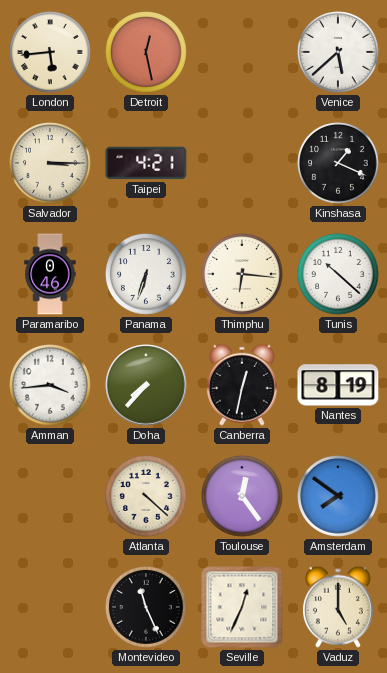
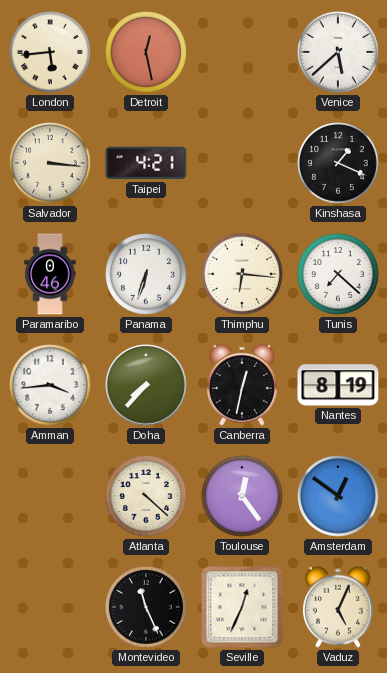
Salvador: 3:15 -> 3:16
Tunis: 10:22 -> 7:22
Amsterdam: 7:51 -> 12:51
Vaduz: 5:00 -> 5:04
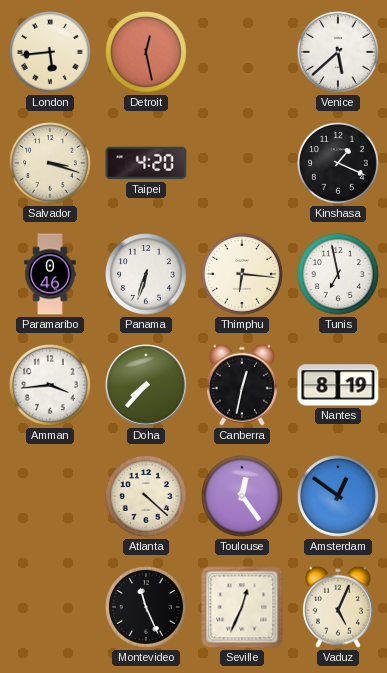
Salvador: 3:16 -> 3:18
Taipei: 4:21 -> 4:20
Tunis: 7:22 -> 6:58
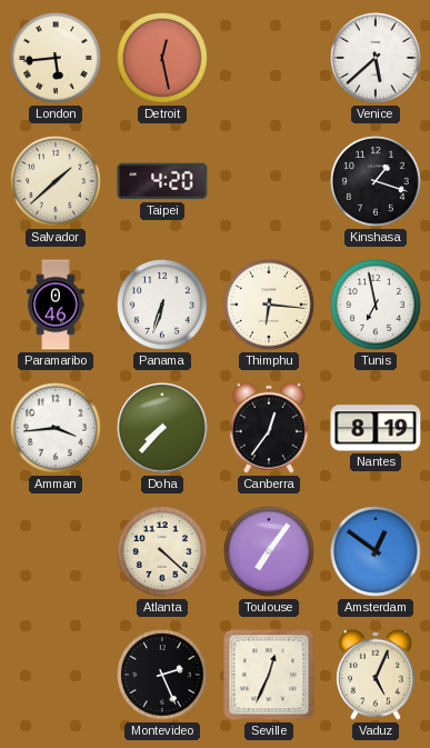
Salvador: 3:18 -> 1:38
Kinshasa: 1:19 -> 1:18
Canberra: 12:32 -> 12:36
Toulouse: 12:24 -> 7:06
Montevideo: 11:26 -> 2:26
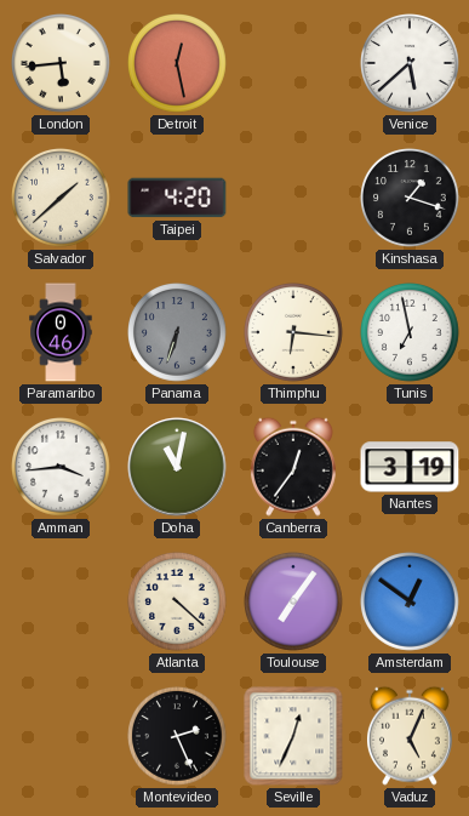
Panama dial: white -> grey
Doha: 7:37 -> 11:02
Nantes: 8:19 -> 3:19
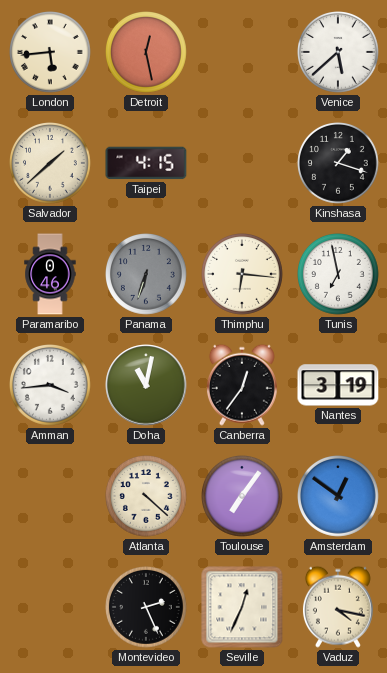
Taipei: 4:20 -> 4:15
Vaduz: 5:04 -> 4:17
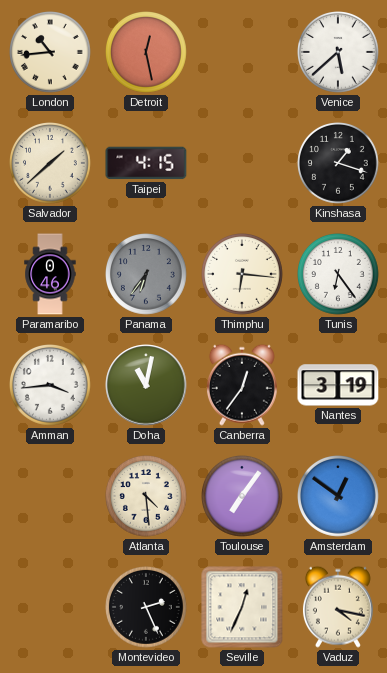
London: 5:44 -> 10:44
Panama: 6:33 -> 6:36
Tunis: 6:58 -> 6:24
Atlanta: 4:22 -> 4:29
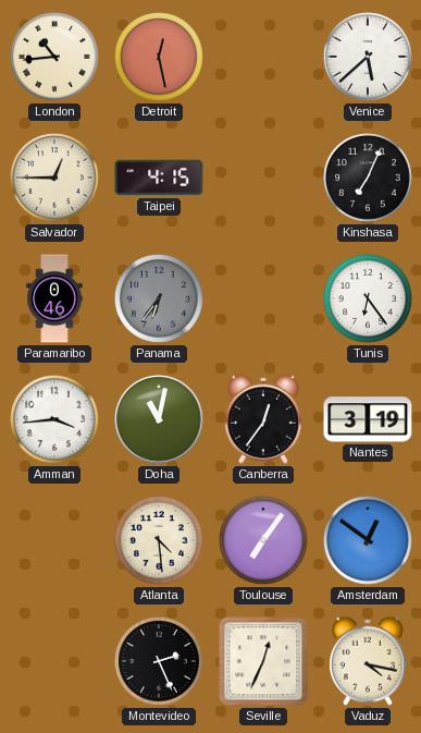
Salvador: 1:38 -> 12:45
Kinshasa: 1:18 -> 7:04
Thimphu: 6:16 -> none
